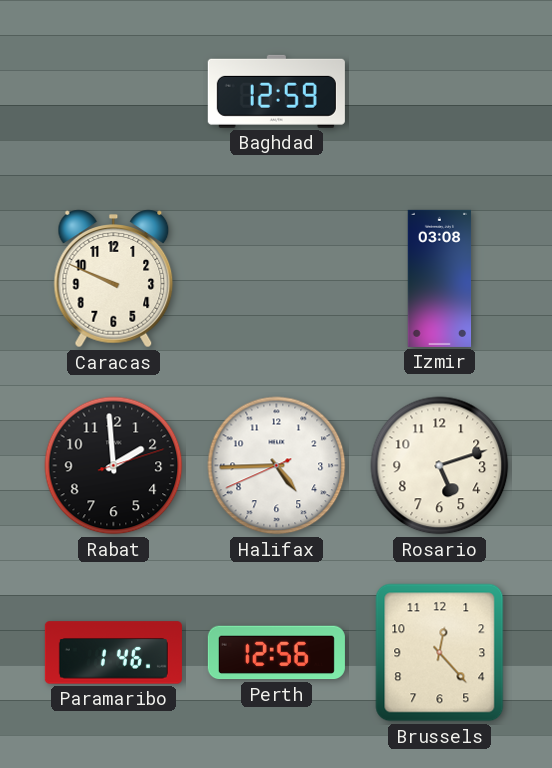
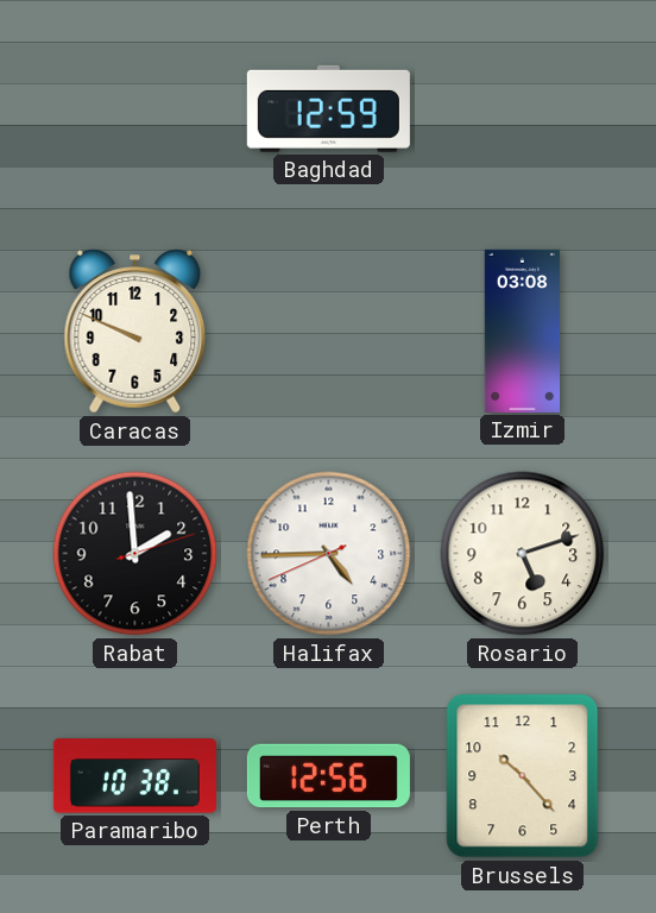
Paramaribo: 1:46 -> 10:38
Brussels: 12:23 -> 10:23
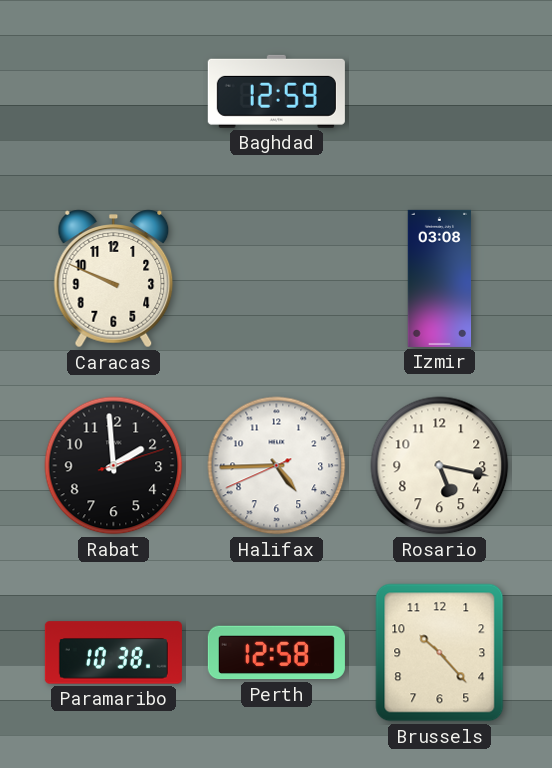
Rosario: 5:12 -> 5:17
Perth: 12:56 -> 12:58
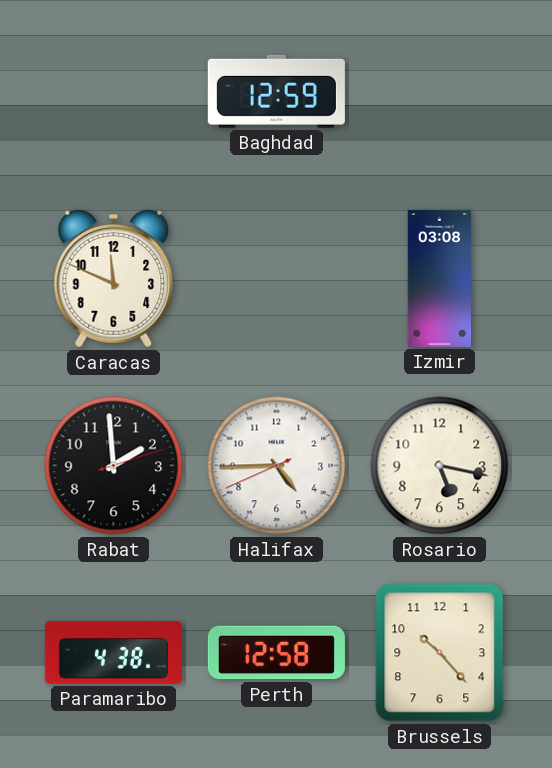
Caracas: 9:49 -> 11:49
Paramaribo: 10:38 -> 4:38
